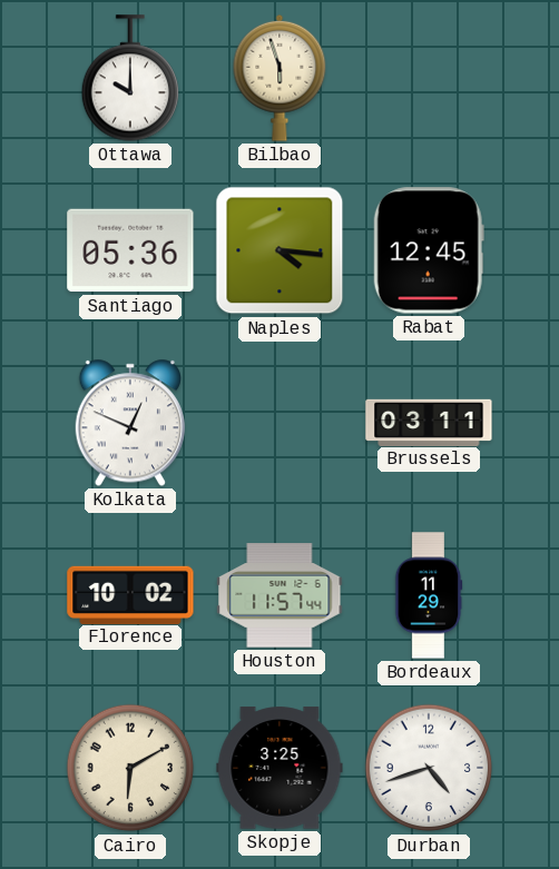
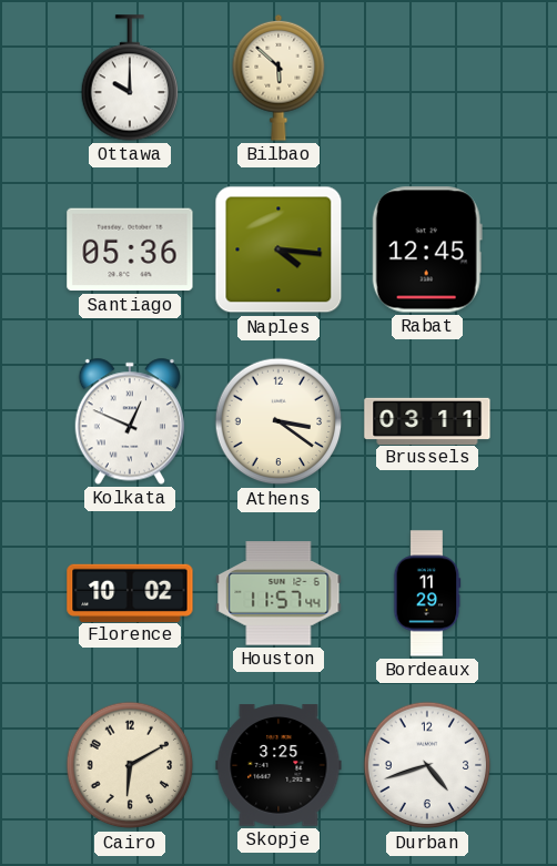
Bilbao: 5:57 -> 5:52
Athens: none -> 3:21
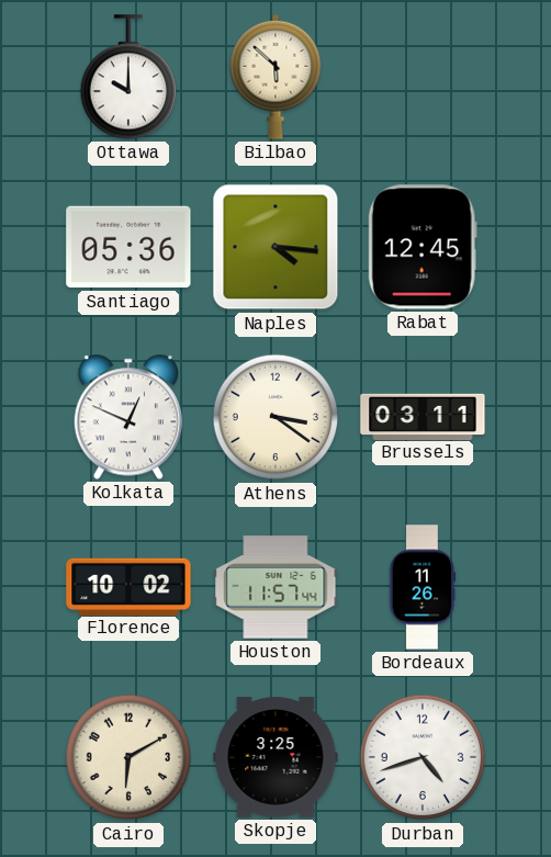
Bordeaux: 11:29 -> 11:26
